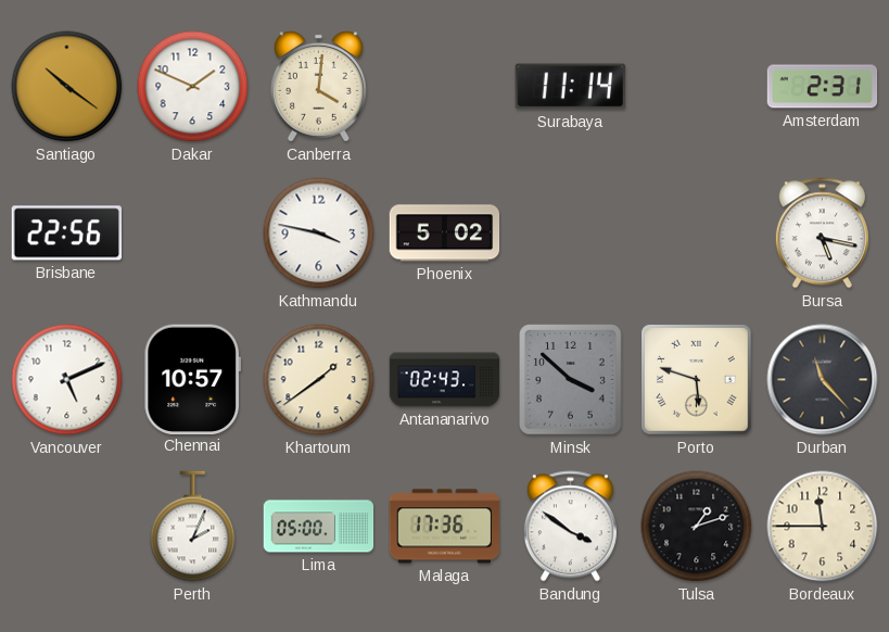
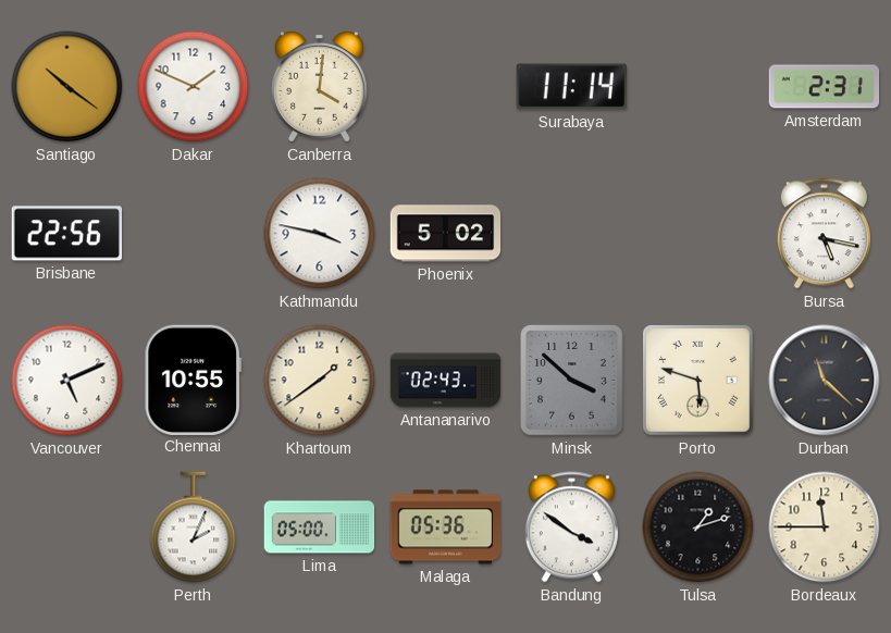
Chennai: 10:57 -> 10:55
Durban: 11:23 -> 11:22
Malaga: 17:36 -> 05:36
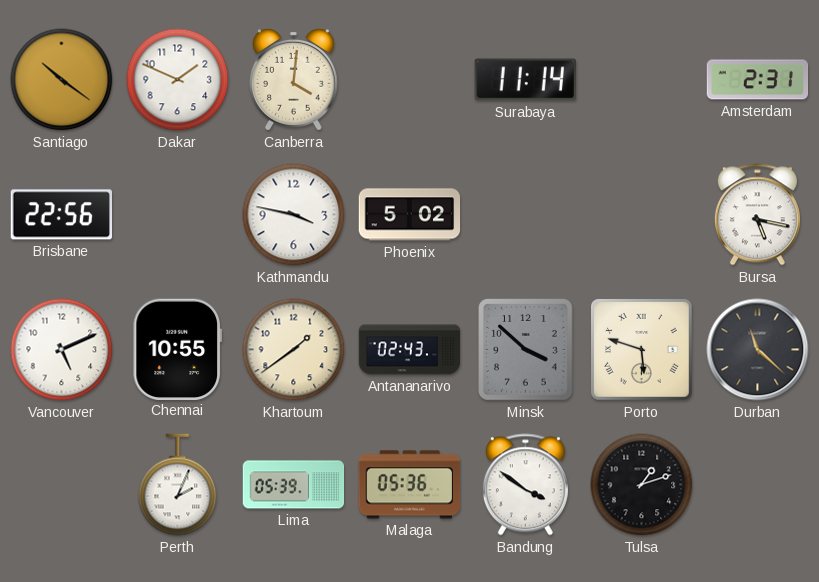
Lima: 05:00 -> 05:39
Bordeaux: 11:45 -> none
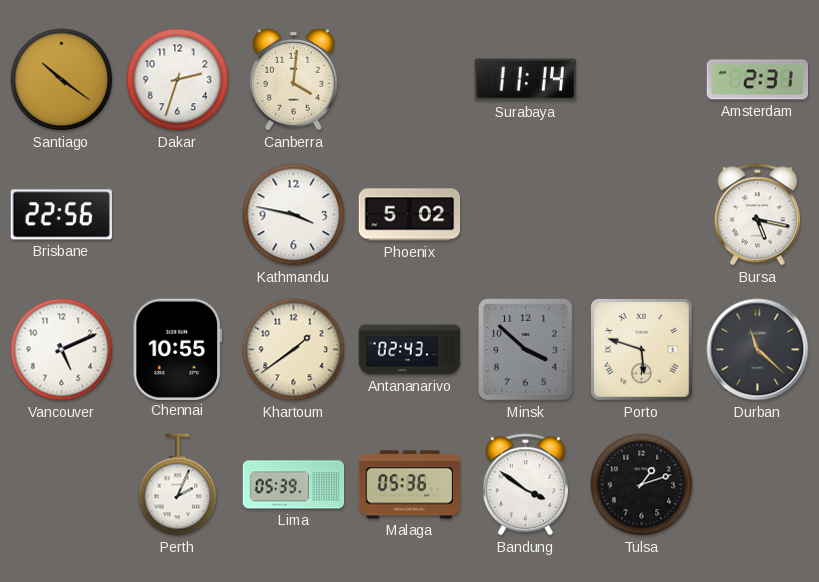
Dakar: 1:49 -> 2:33
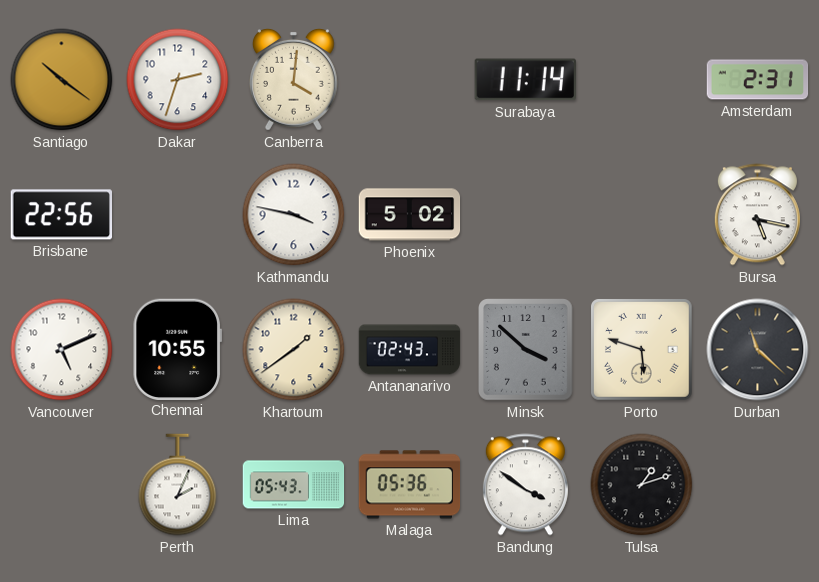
Lima: 05:39 -> 05:43
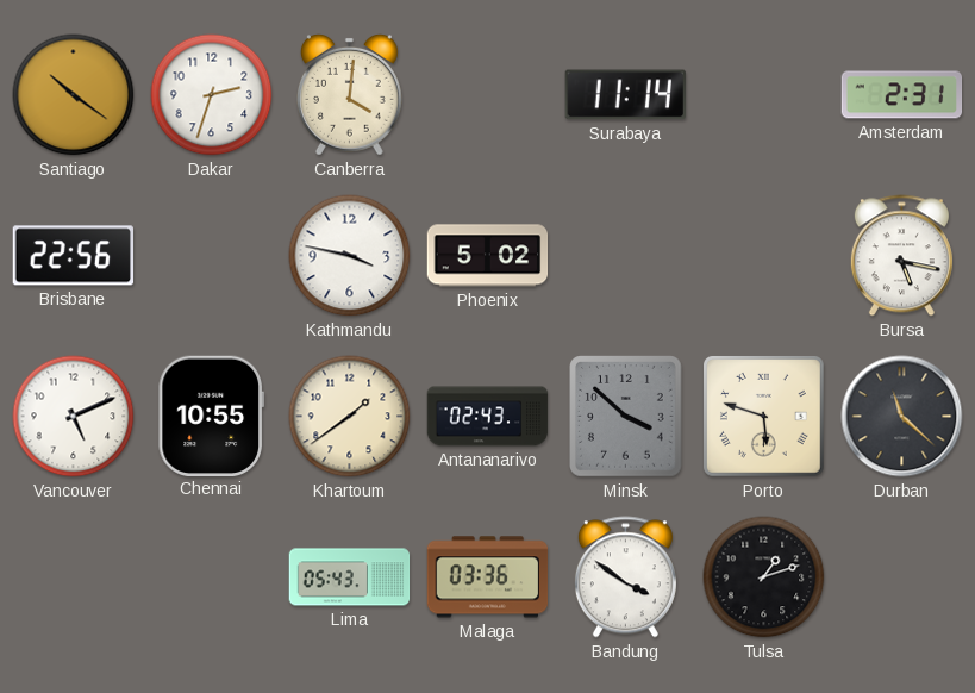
Perth: 2:04 -> none
Malaga: 05:36 -> 03:36
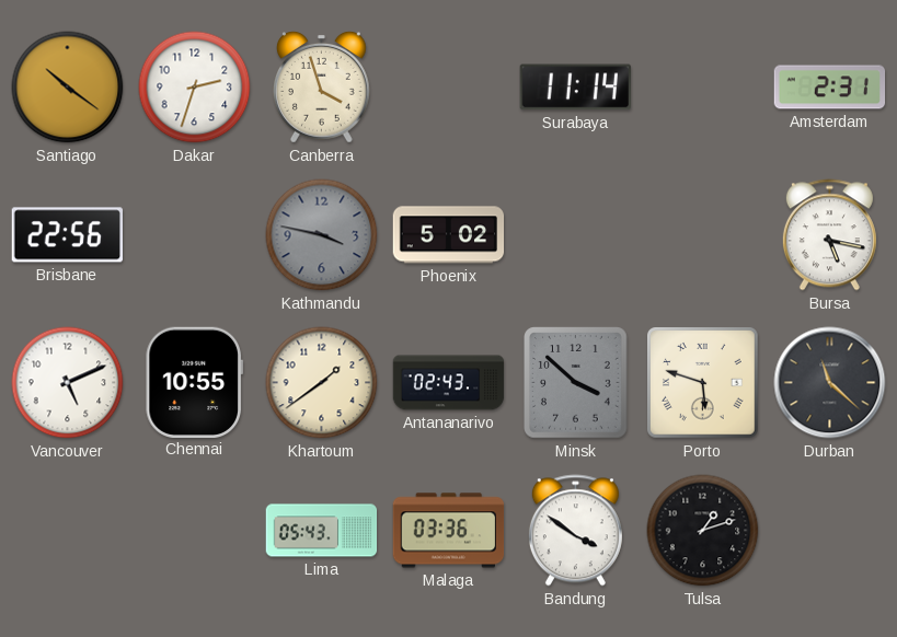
Canberra: 4:01 -> 3:57
Kathmandu dial: white -> grey
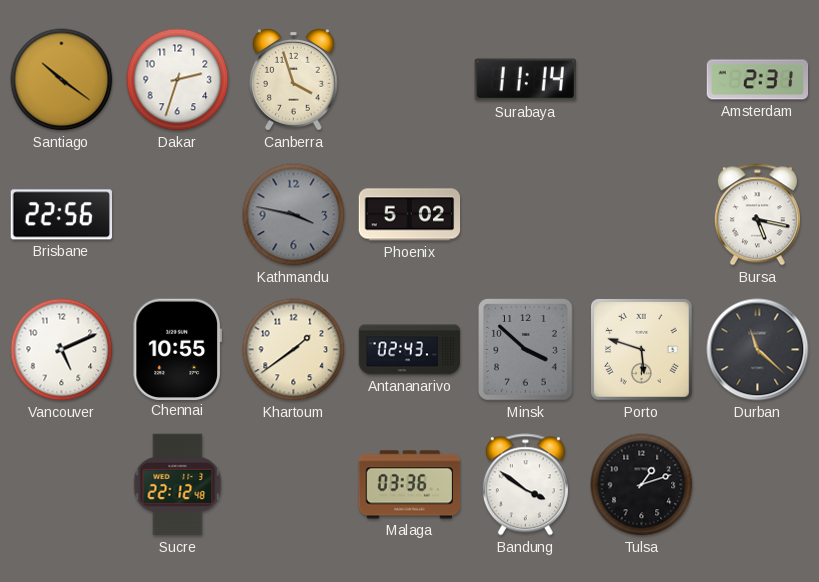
Sucre: none -> 22:12
Lima: 05:43 -> none
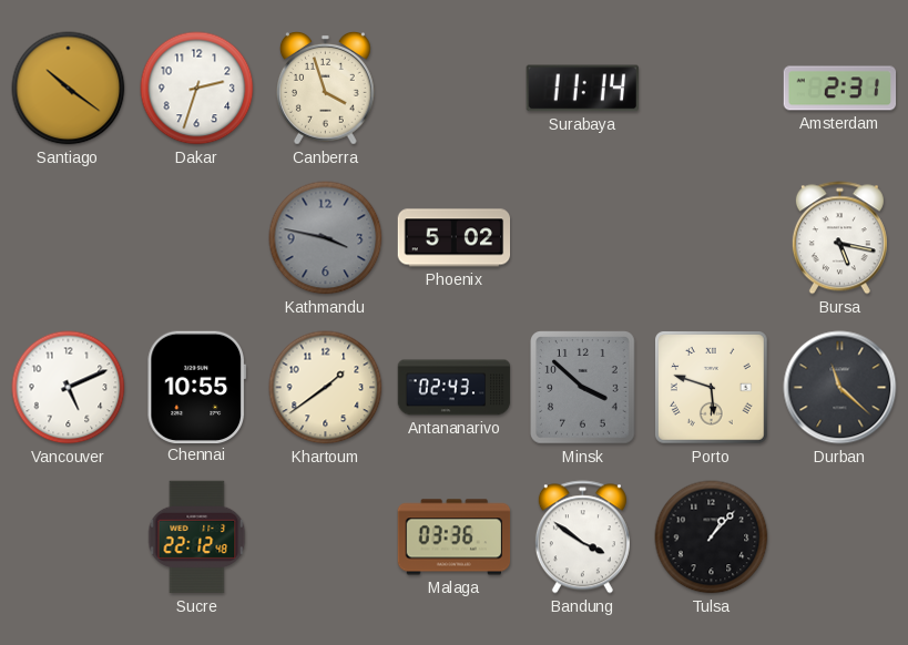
Brisbane: 22:56 -> none
Tulsa: 1:12 -> 1:07
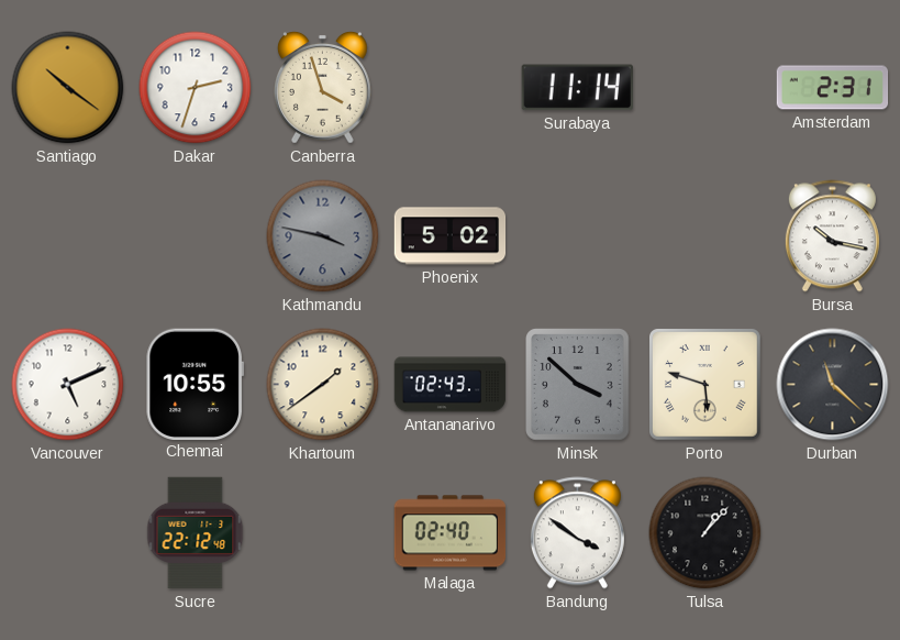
Bursa: 5:17 -> 10:17
Malaga: 03:36 -> 02:40
